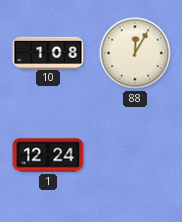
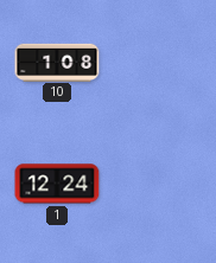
88: 12:05 -> none
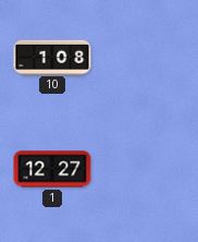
1: 12:24 -> 12:27
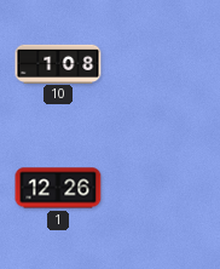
1: 12:27 -> 12:26
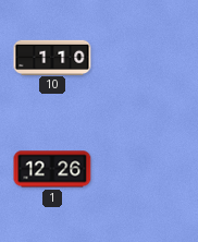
10: 1:08 -> 1:10
